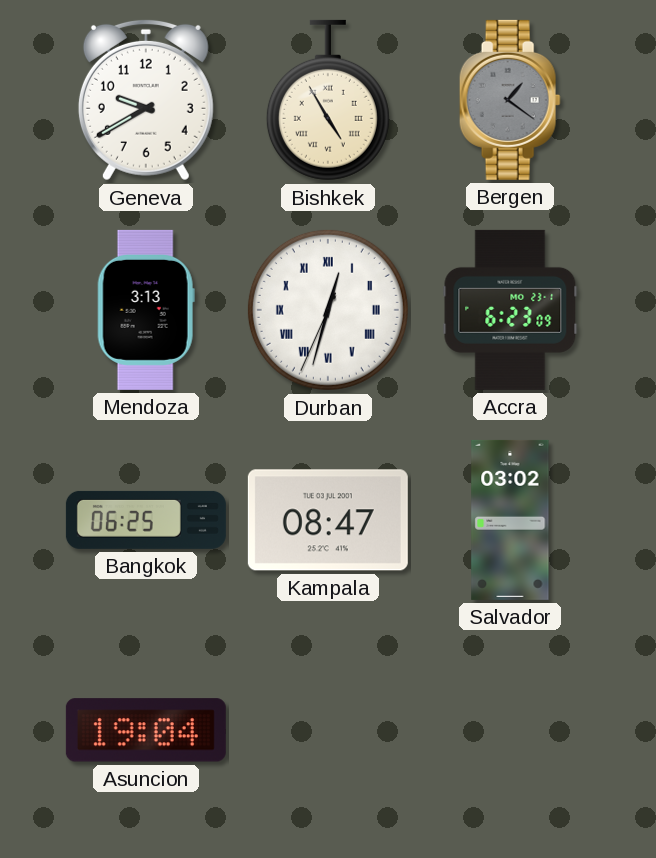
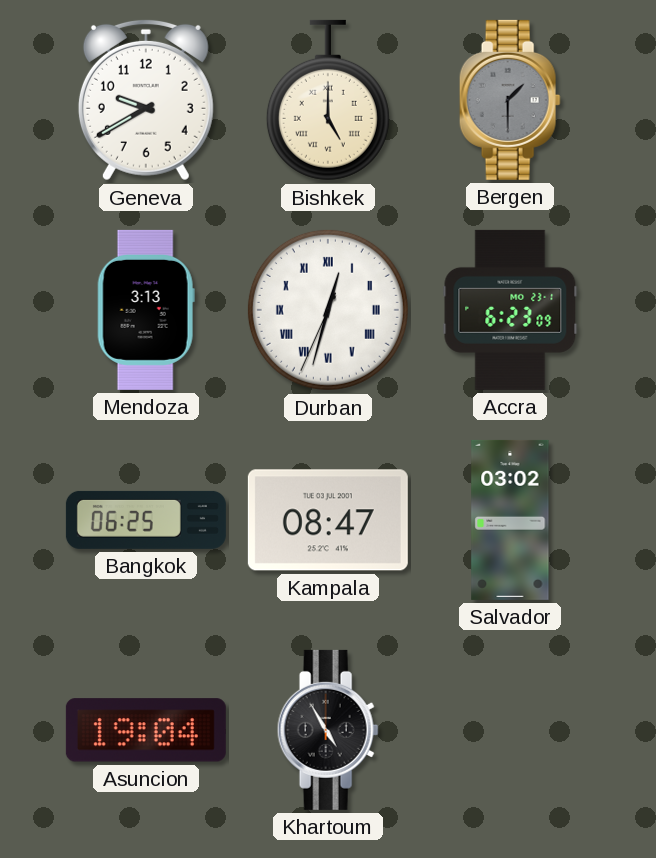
Bishkek: 4:55 -> 5:00
Bergen: 1:21 -> 1:30
Khartoum: none -> 4:55
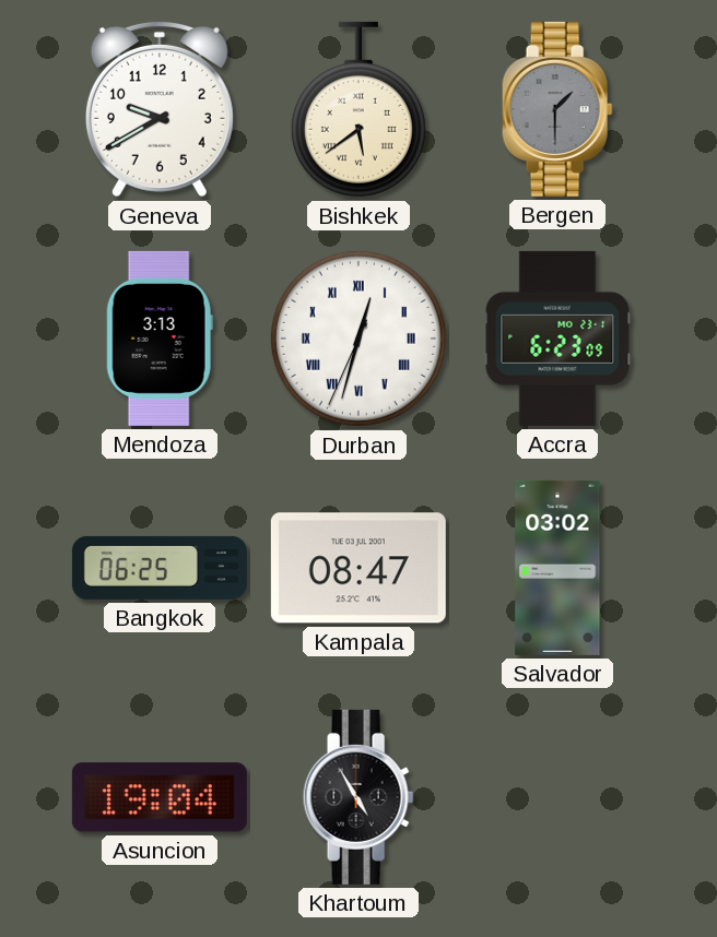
Bishkek: 5:00 -> 5:39
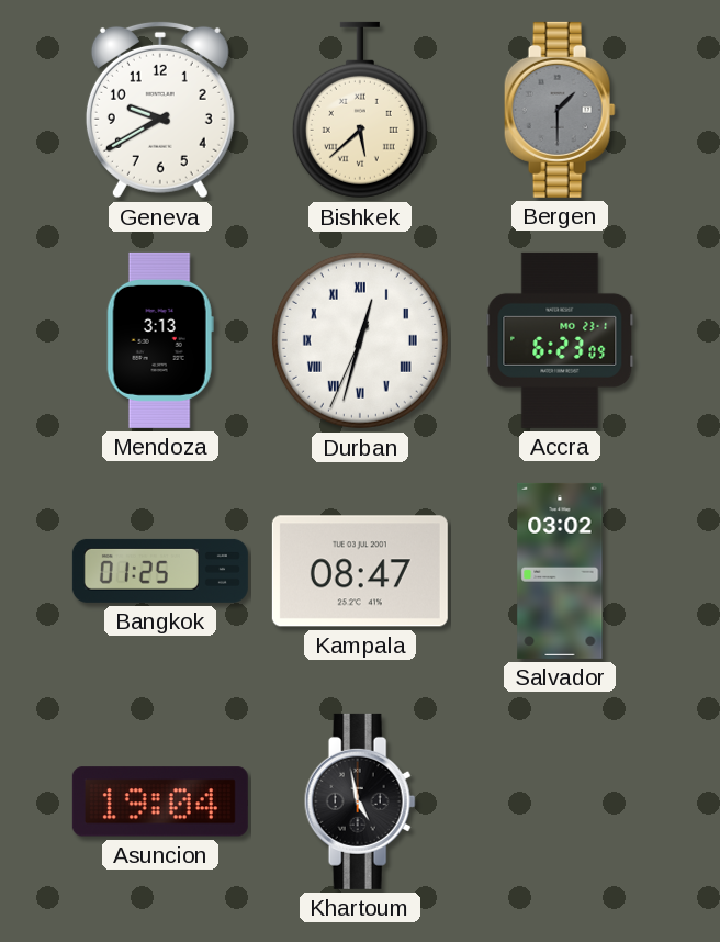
Bishkek: 5:39 -> 5:38
Bangkok: 06:25 -> 01:25
Khartoum: 4:55 -> 4:58
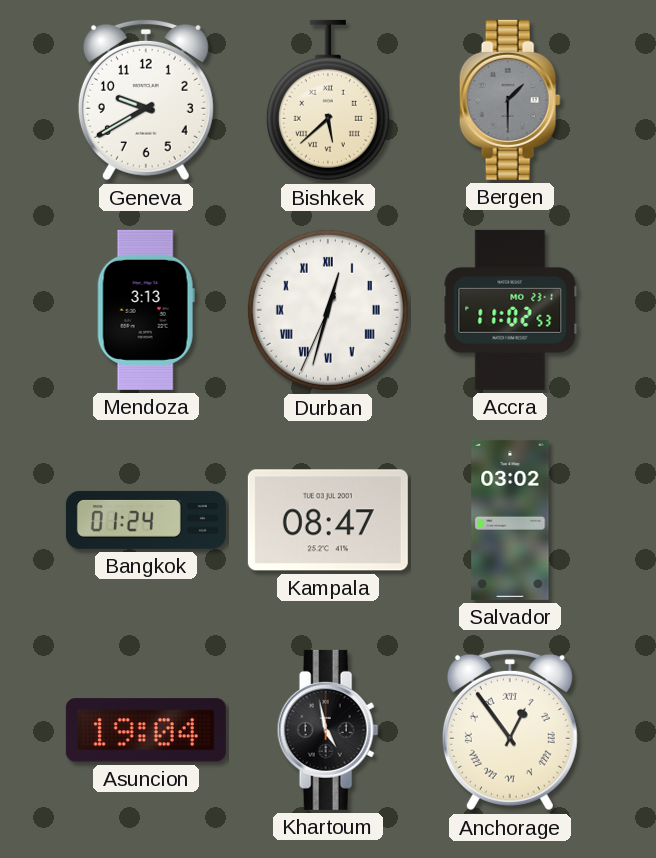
Accra: 6:23 -> 11:02
Bangkok: 01:25 -> 01:24
Anchorage: none -> 12:54
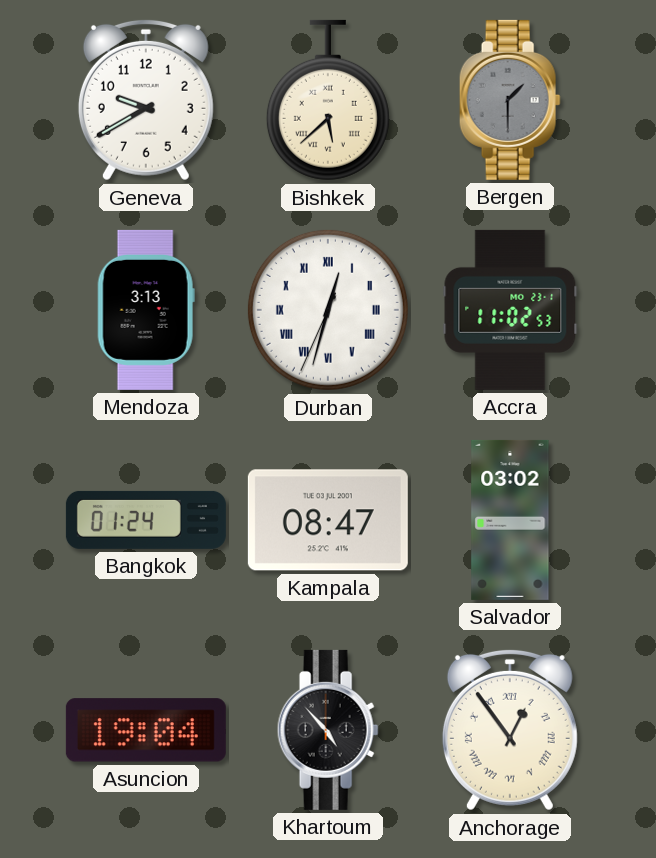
Khartoum: 4:58 -> 4:53
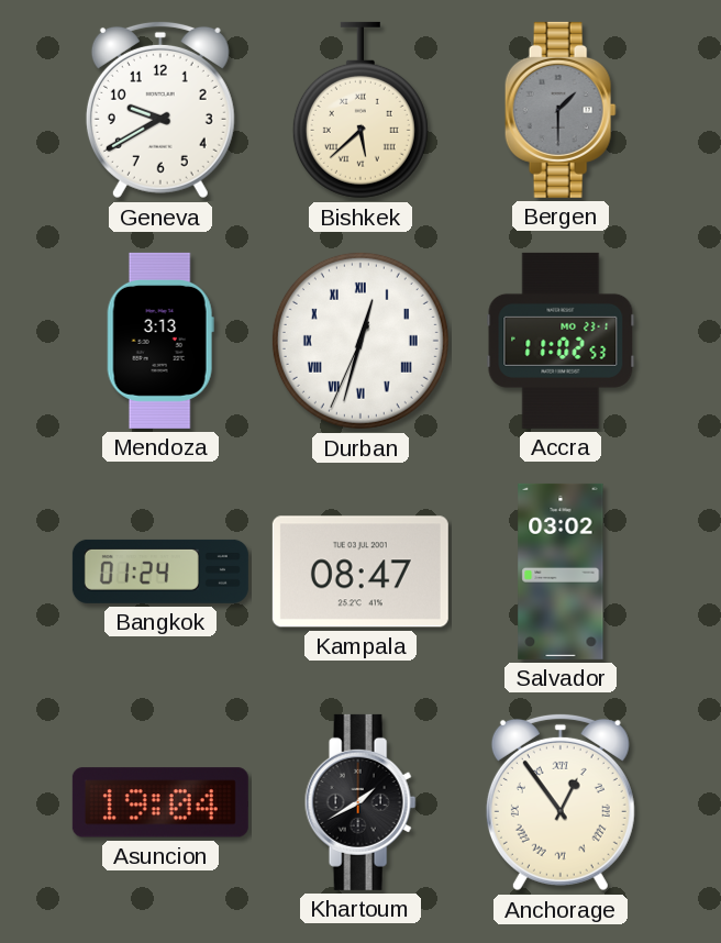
Khartoum: 4:53 -> 1:40
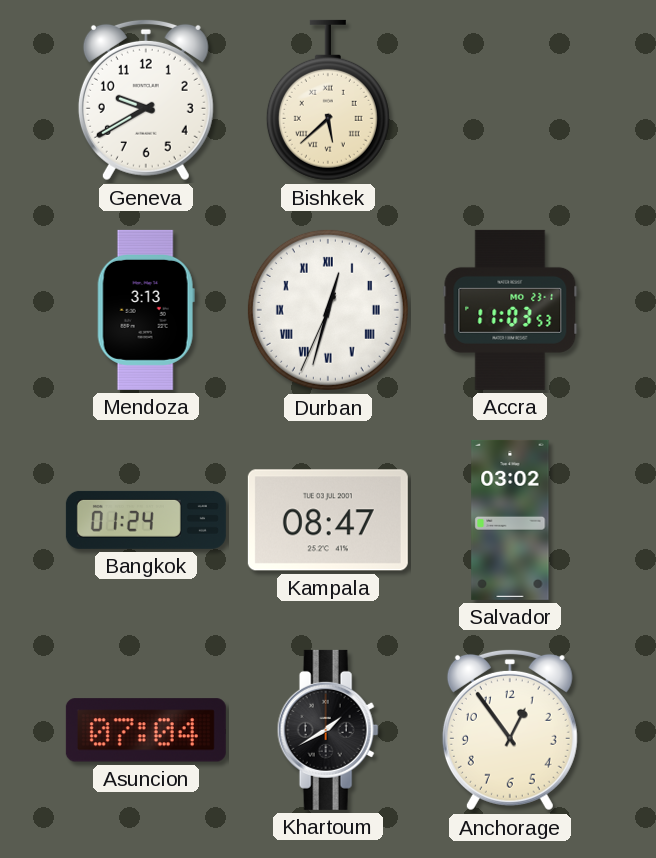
Bergen: 1:30 -> none
Accra: 11:02 -> 11:03
Asuncion: 19:04 -> 07:04
Anchorage numerals: Roman -> Arabic
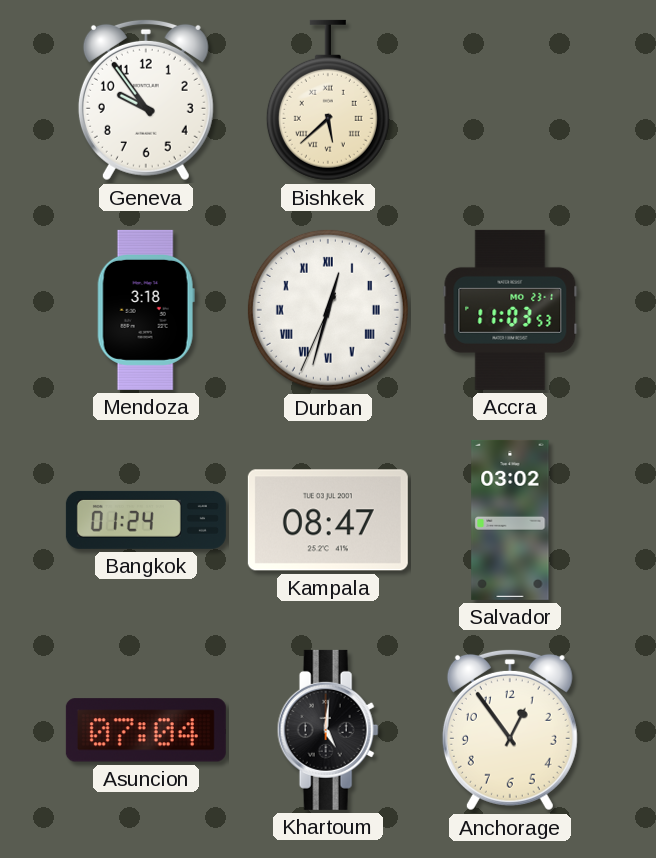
Geneva: 9:40 -> 9:54
Mendoza: 3:13 -> 3:18
Khartoum: 1:40 -> 5:01
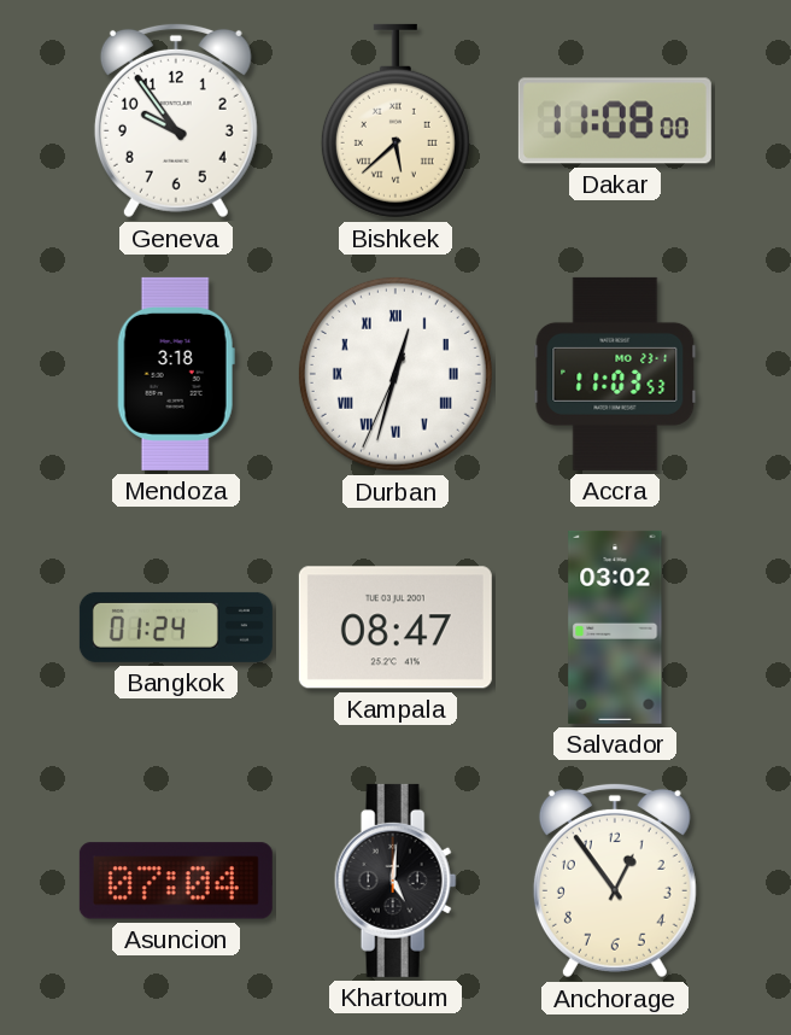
Dakar: none -> 11:08
